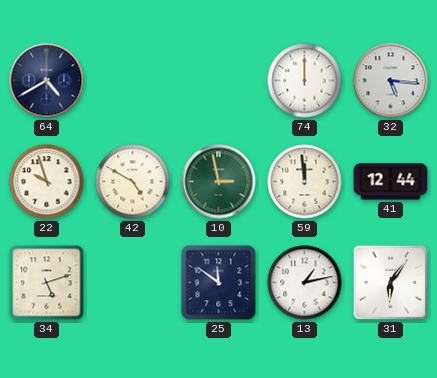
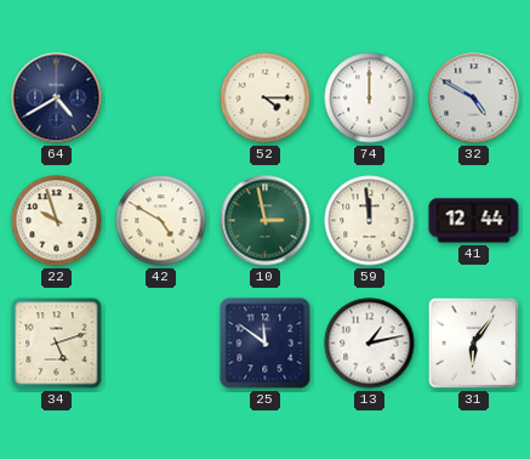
52: none -> 4:15
32: 5:16 -> 4:50
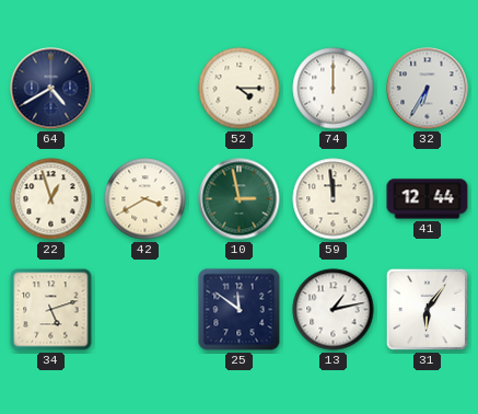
32: 4:50 -> 6:35
22: 9:57 -> 12:57
42: 4:50 -> 3:40
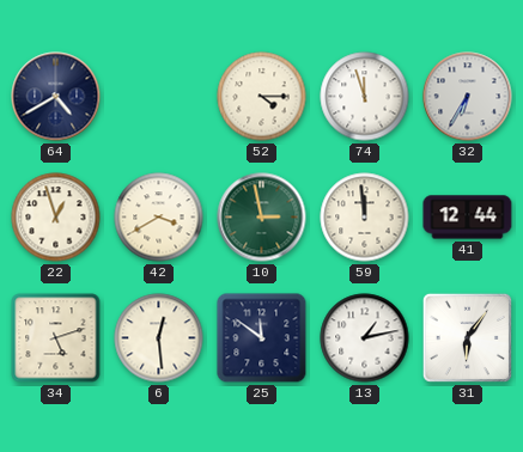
74: 12:00 -> 11:57
6: none -> 12:29
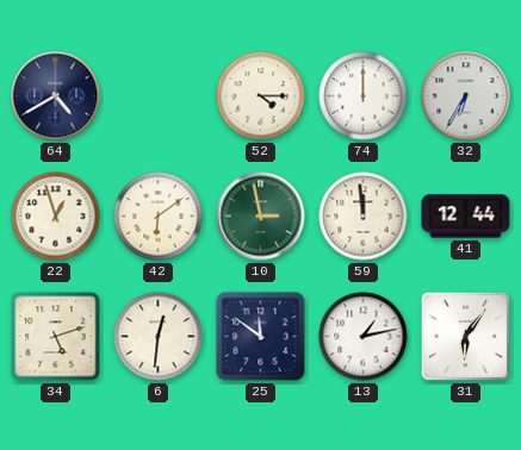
74: 11:57 -> 12:00
42: 3:40 -> 6:09
6: 12:29 -> 12:31
